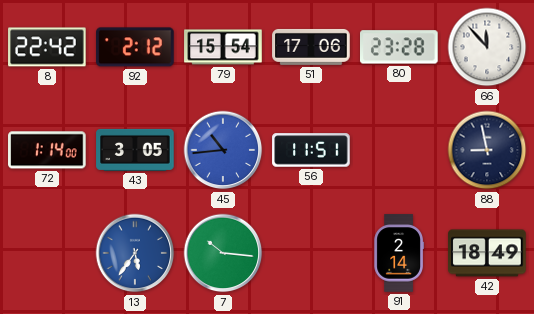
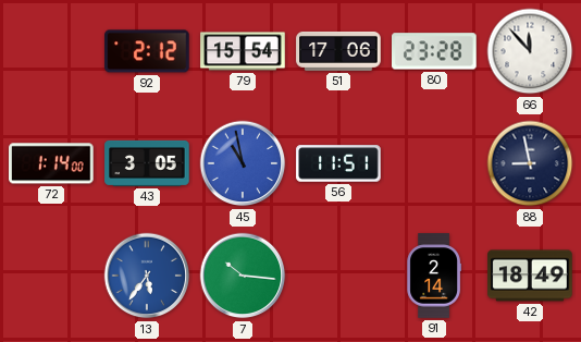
8: 22:42 -> none
45: 10:44 -> 10:58
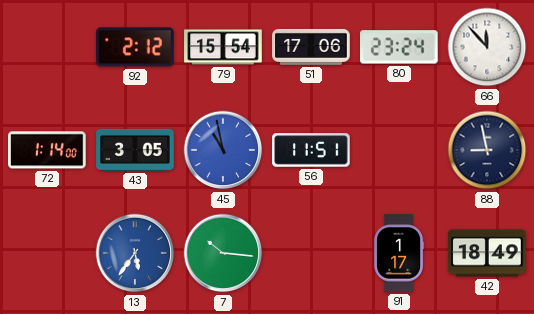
80: 23:28 -> 23:24
91: 2:14 -> 1:17
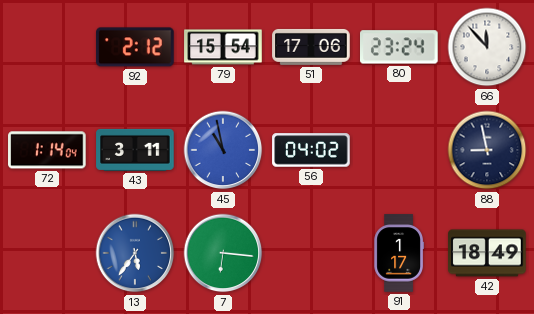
72: 1:14:00 -> 1:14:04
43: 3:05 -> 3:11
56: 11:51 -> 04:02
7: 10:16 -> 6:16
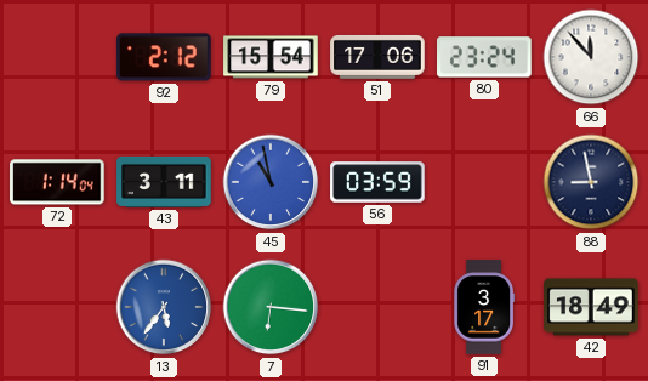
56: 04:02 -> 03:59
91: 1:17 -> 3:17
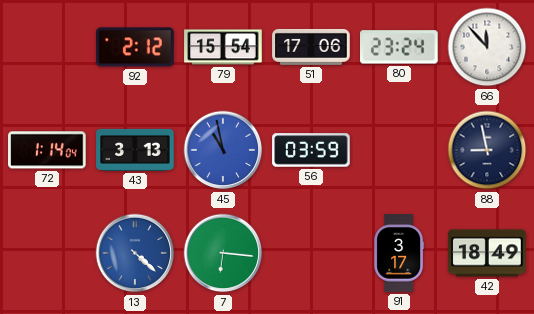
43: 3:11 -> 3:13
13: 5:36 -> 4:22
